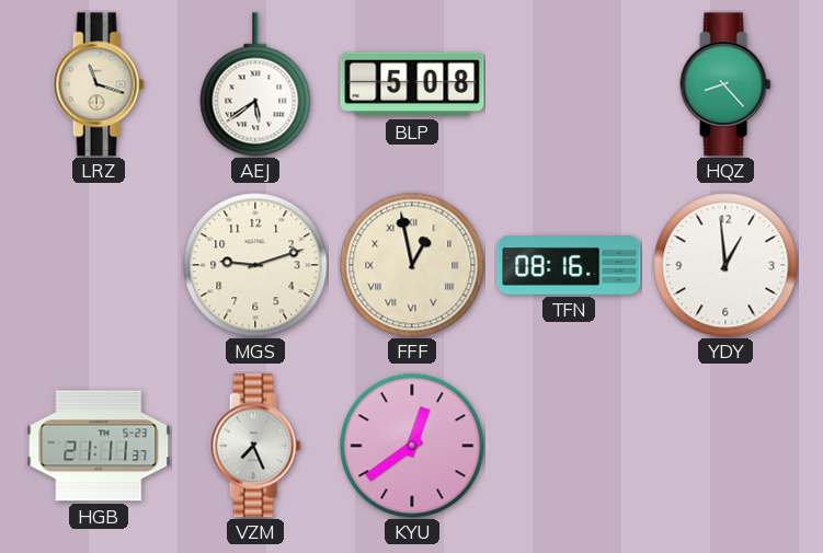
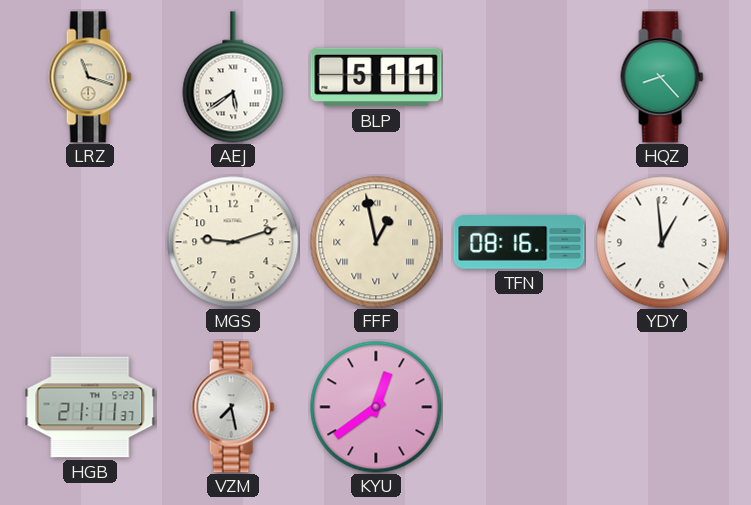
BLP: 5:08 -> 5:11
VZM: 7:26 -> 7:28
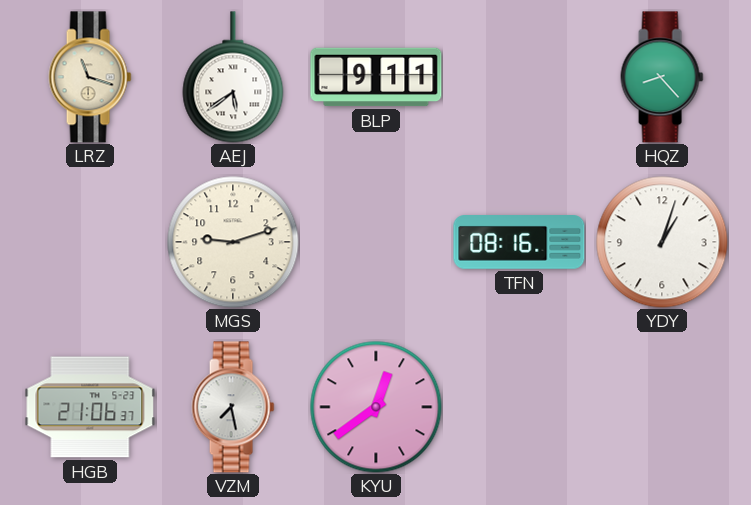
BLP: 5:11 -> 9:11
FFF: 12:58 -> none
YDY: 12:59 -> 1:03
HGB: 21:11 -> 21:06
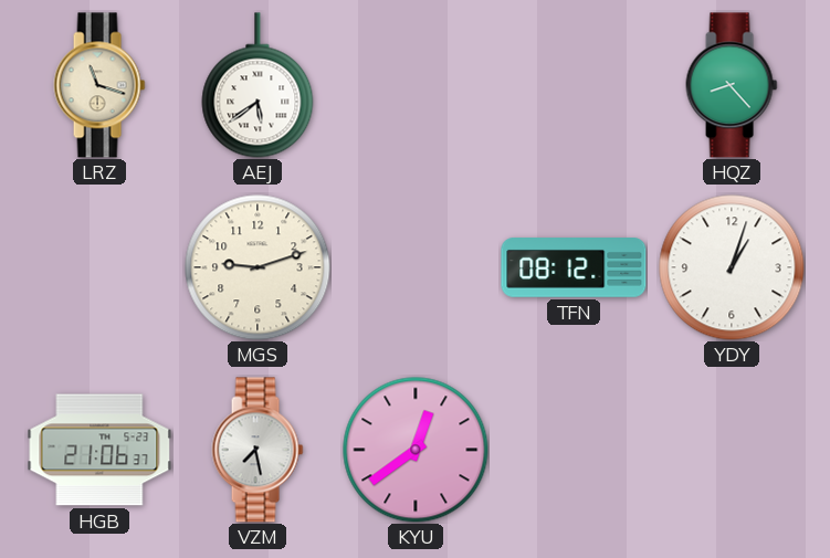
BLP: 9:11 -> none
TFN: 08:16 -> 08:12
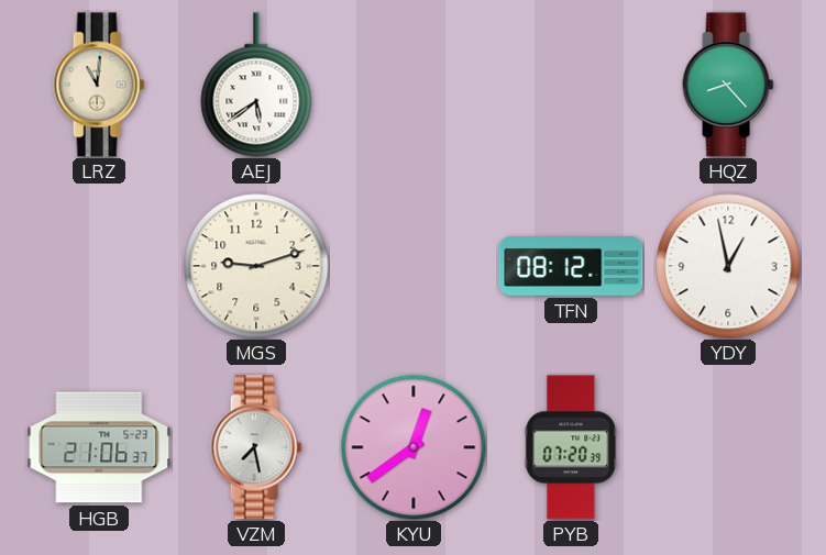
LRZ: 11:18 -> 11:01
YDY: 1:03 -> 12:58
PYB: none -> 07:20
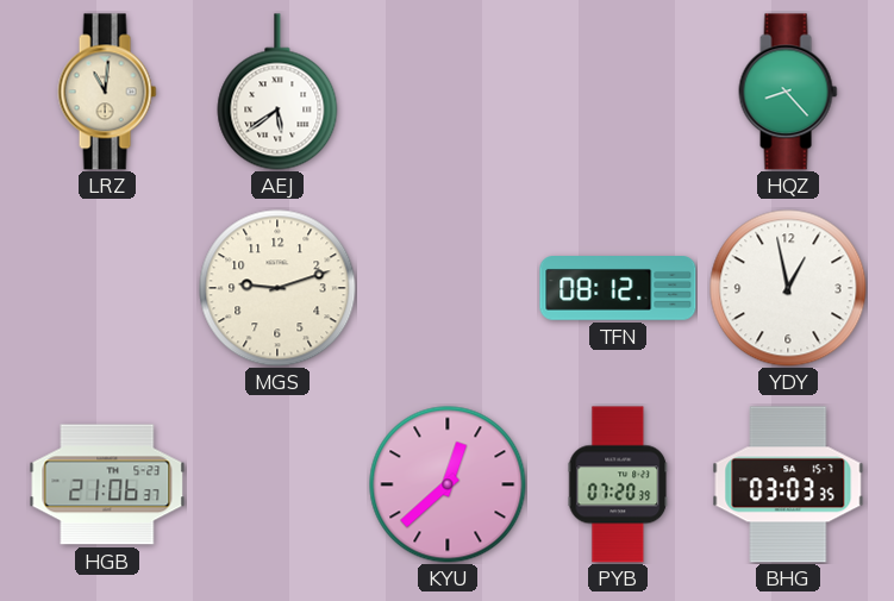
VZM: 7:28 -> none
KYU: 12:39 -> 12:38
BHG: none -> 03:03
